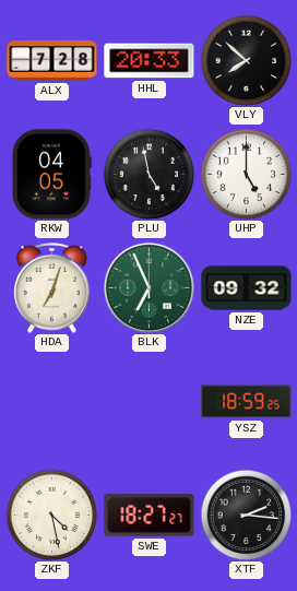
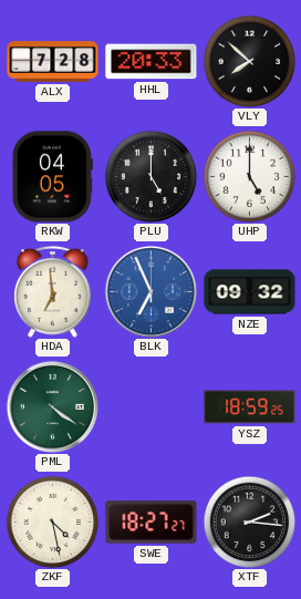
PLU: 4:58 -> 5:00
HDA: 7:03 -> 6:59
BLK dial: green -> blue
PML: none -> 4:21
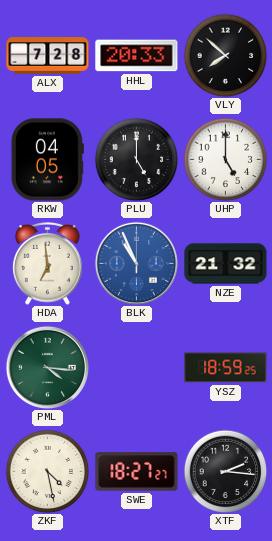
BLK: 6:56 -> 10:56
NZE: 09:32 -> 21:32
PML: 4:21 -> 4:16
